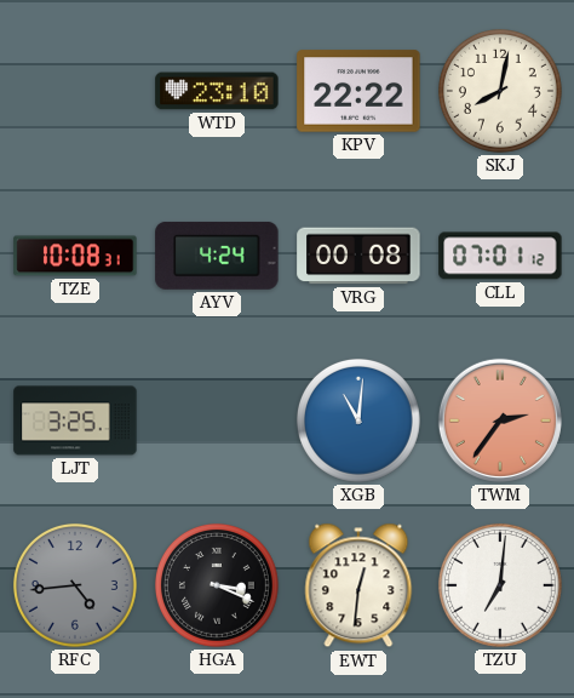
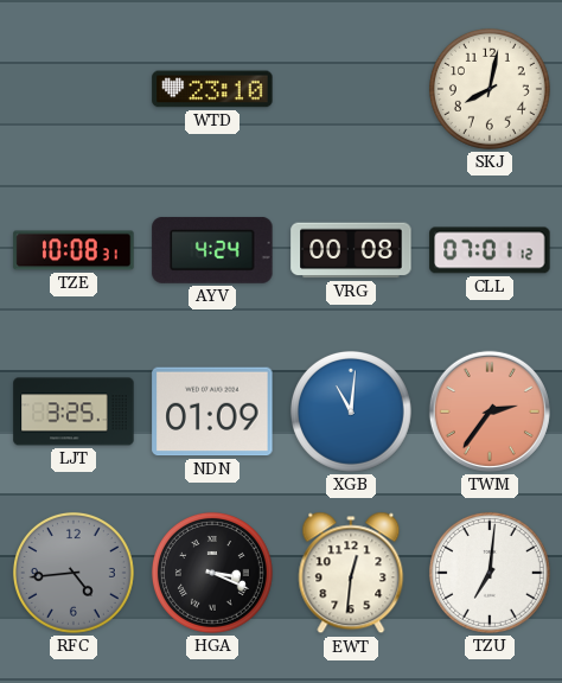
KPV: 22:22 -> none
NDN: none -> 01:09
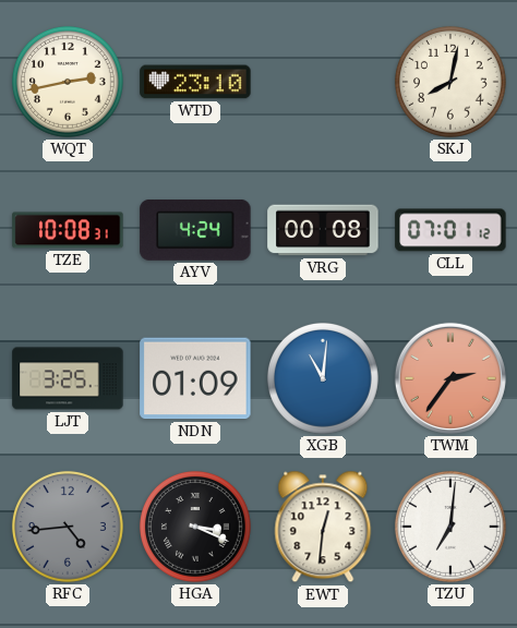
WQT: none -> 2:43
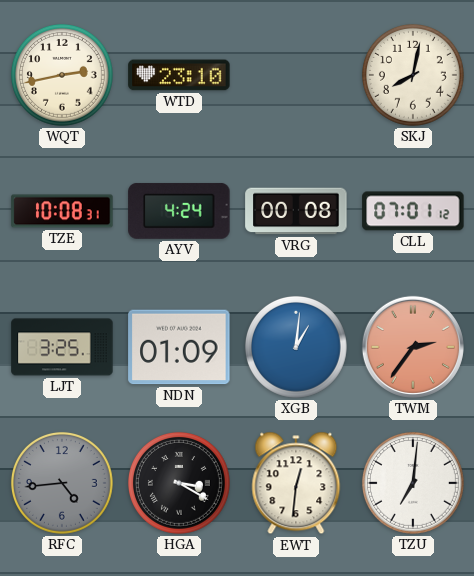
XGB: 11:01 -> 1:01
HGA: 3:19 -> 3:20
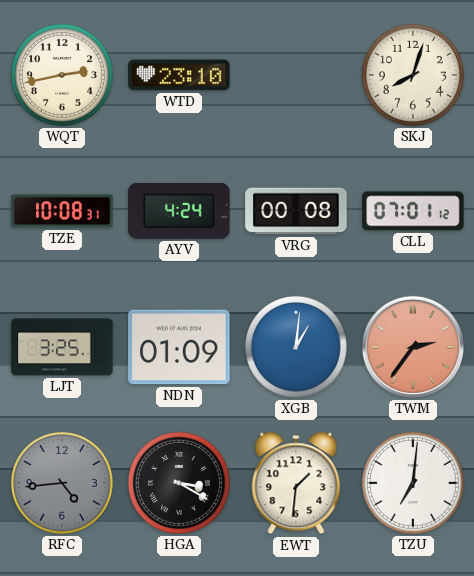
SKJ: 8:02 -> 8:03
EWT: 12:31 -> 1:31
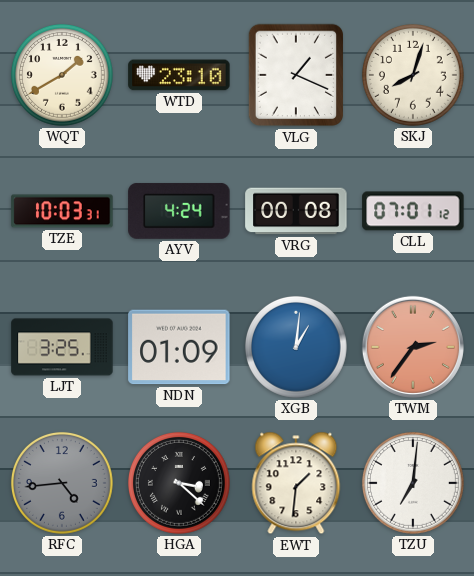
WQT: 2:43 -> 1:40
VLG: none -> 1:19
TZE: 10:08 -> 10:03
HGA: 3:20 -> 3:22
